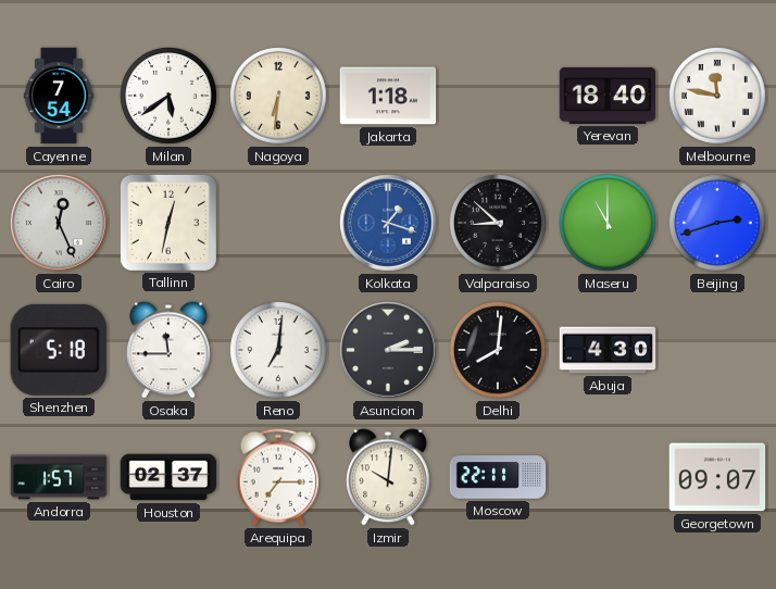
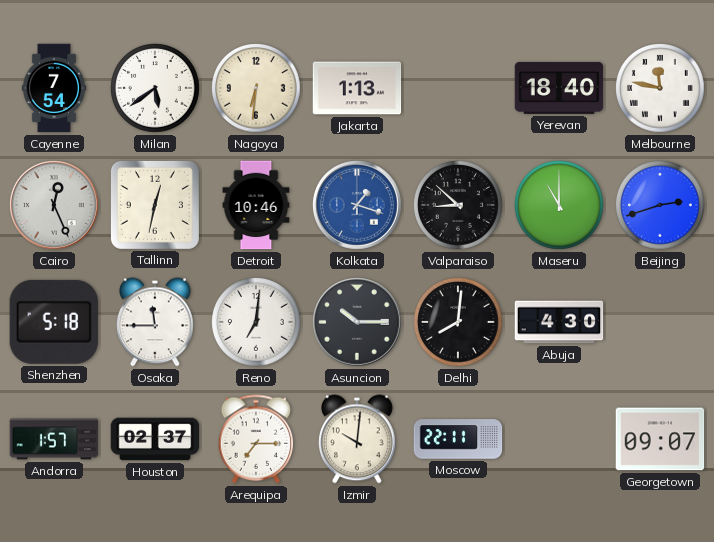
Jakarta: 1:18 -> 1:13
Detroit: none -> 10:46
Asuncion: 2:15 -> 10:15
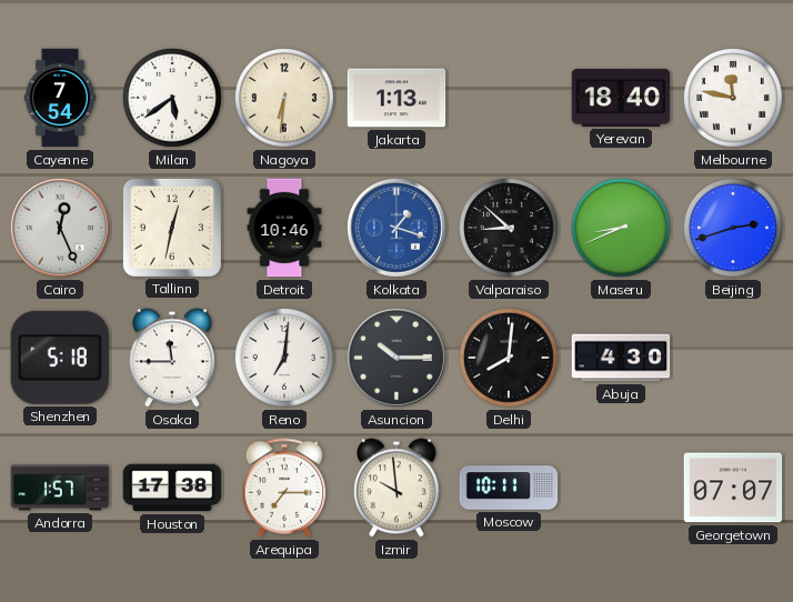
Maseru: 11:00 -> 8:41
Houston: 02:37 -> 17:38
Izmir: 10:01 -> 9:59
Moscow: 22:11 -> 10:11
Georgetown: 09:07 -> 07:07
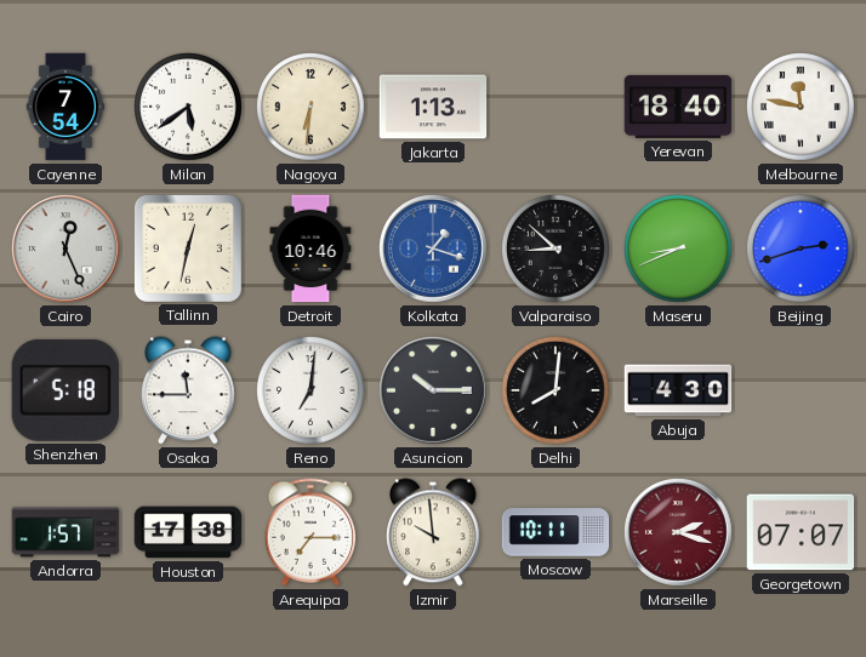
Marseille: none -> 2:18
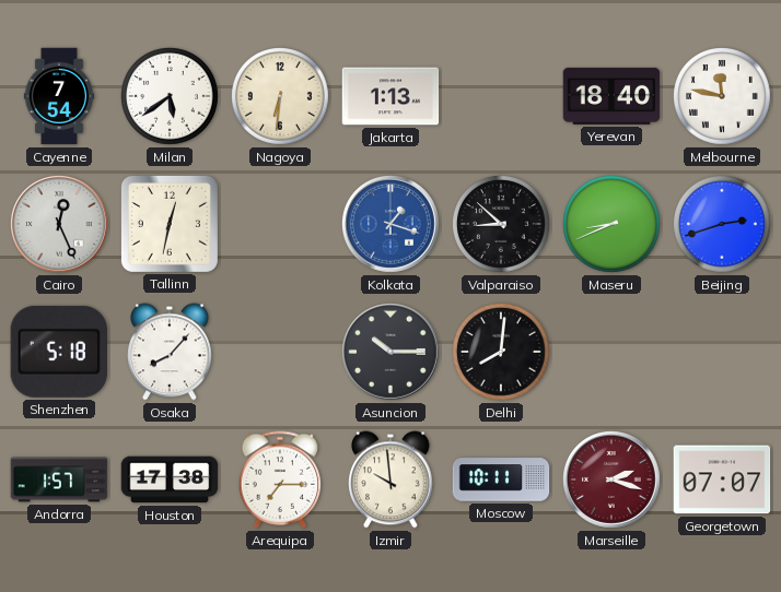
Detroit: 10:46 -> none
Osaka: 11:45 -> 8:07
Reno: 7:01 -> none
Abuja: 4:30 -> none
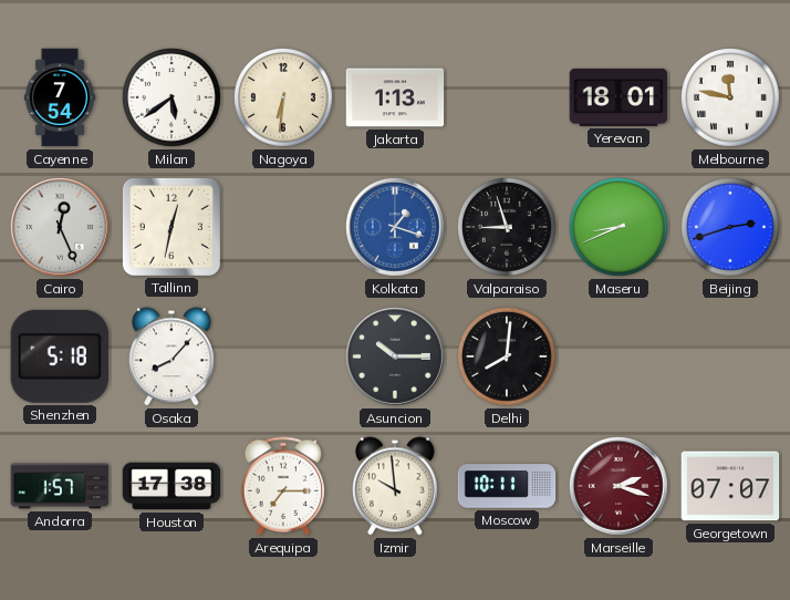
Yerevan: 18:40 -> 18:01
Valparaiso: 8:52 -> 8:57
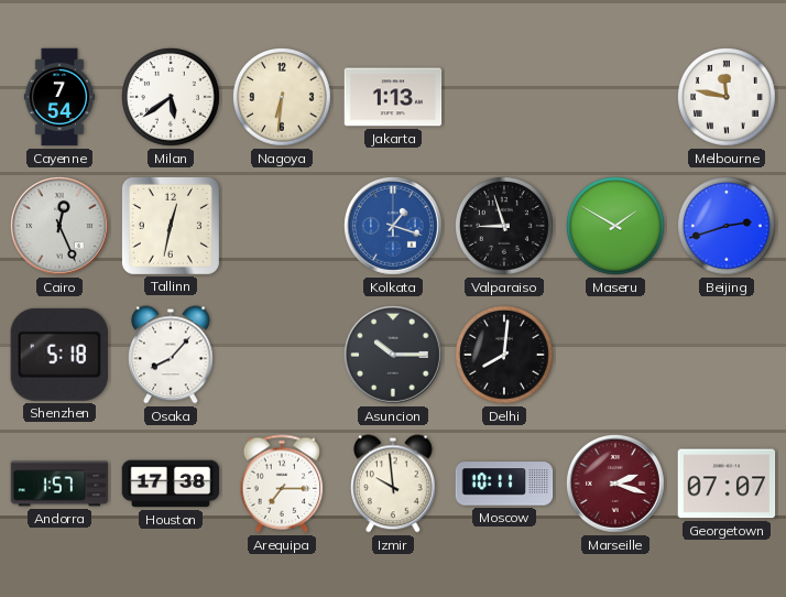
Yerevan: 18:01 -> none
Maseru: 8:41 -> 1:50
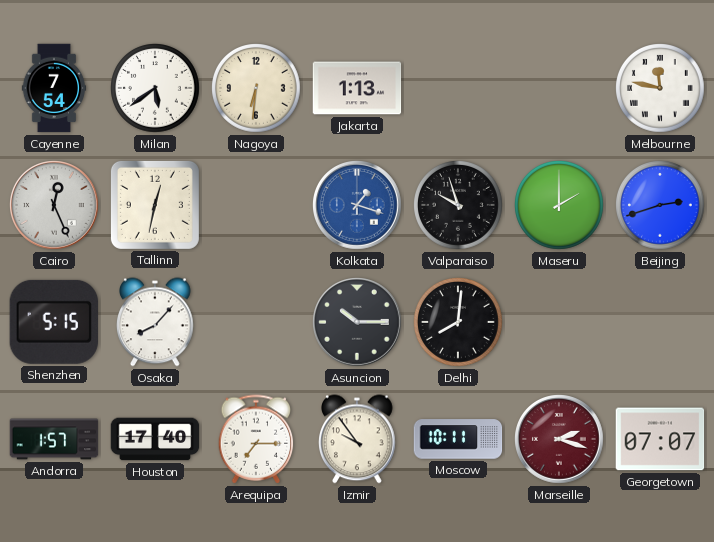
Valparaiso: 8:57 -> 9:57
Maseru: 1:50 -> 2:00
Shenzhen: 5:18 -> 5:15
Houston: 17:38 -> 17:40
Izmir: 9:59 -> 9:54
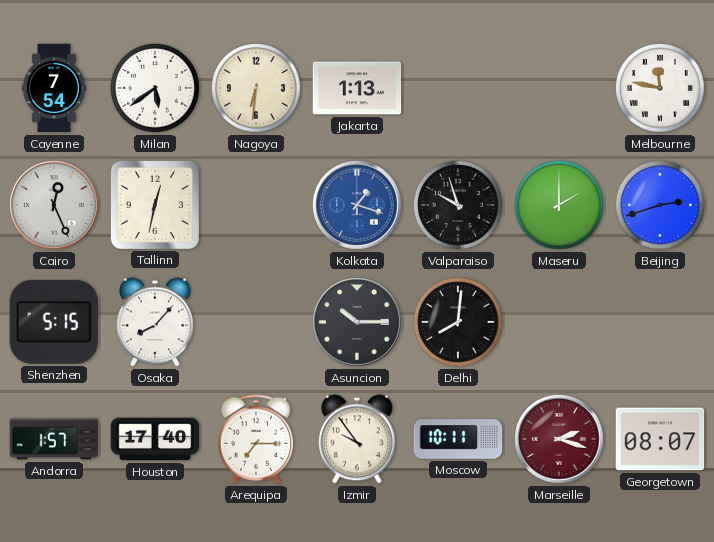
Georgetown: 07:07 -> 08:07
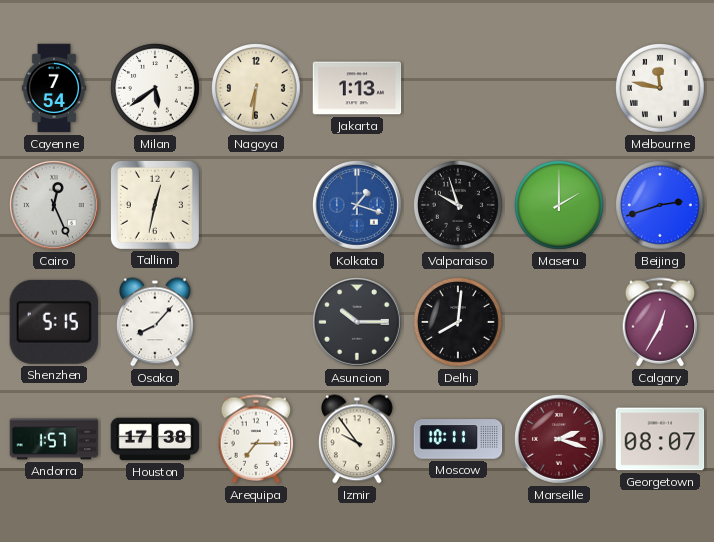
Calgary: none -> 12:35
Houston: 17:40 -> 17:38
